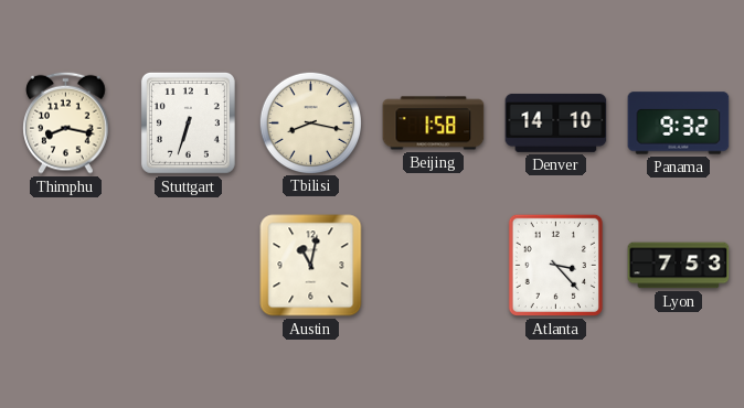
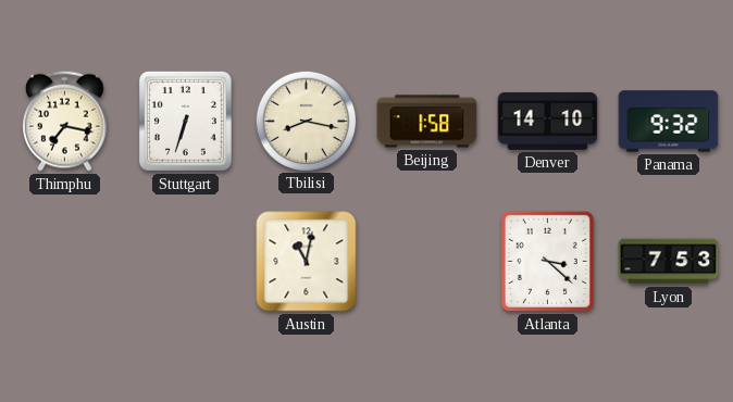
Thimphu: 8:17 -> 7:17
Atlanta: 3:23 -> 3:22
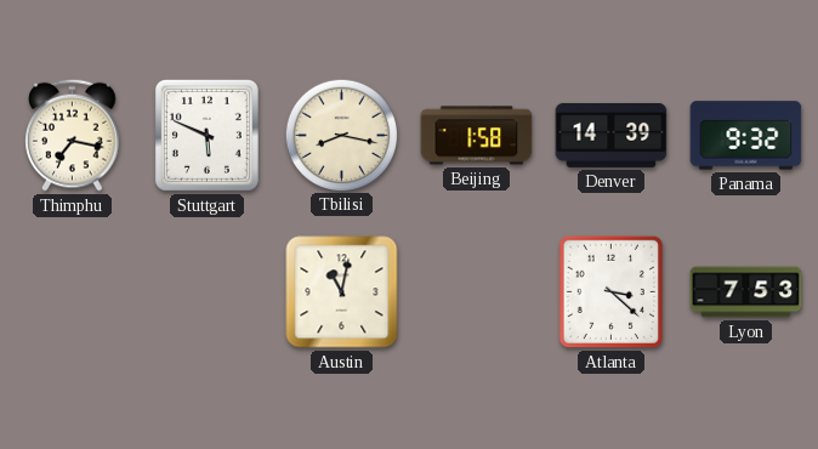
Stuttgart: 6:33 -> 5:49
Denver: 14:10 -> 14:39
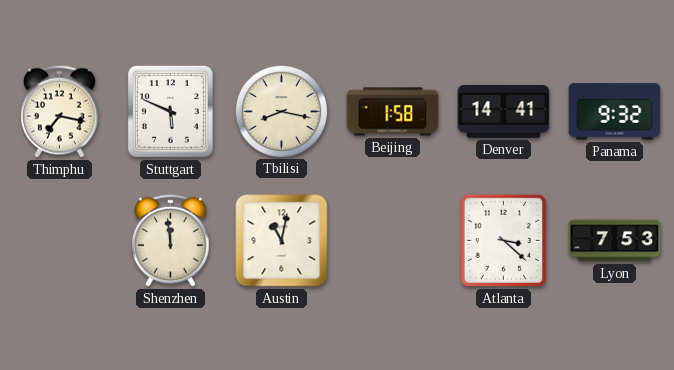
Denver: 14:39 -> 14:41
Shenzhen: none -> 11:59
